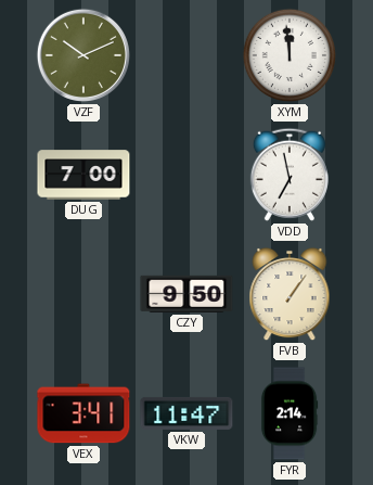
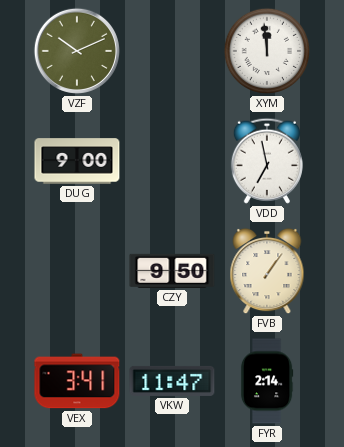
DUG: 7:00 -> 9:00
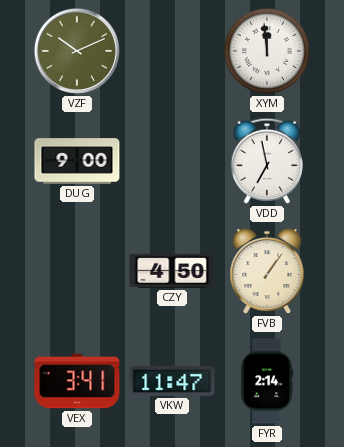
CZY: 9:50 -> 4:50
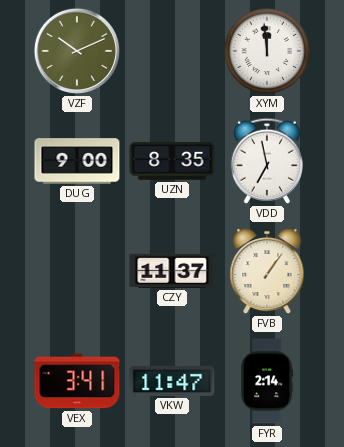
UZN: none -> 8:35
CZY: 4:50 -> 11:37
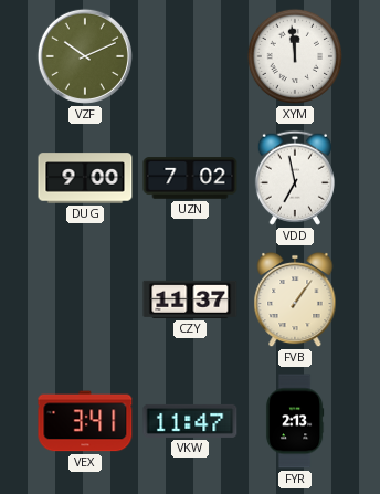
UZN: 8:35 -> 7:02
FYR: 2:14 -> 2:13
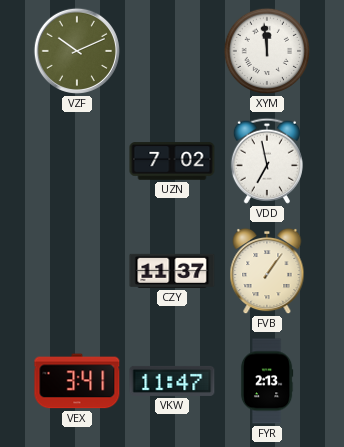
DUG: 9:00 -> none
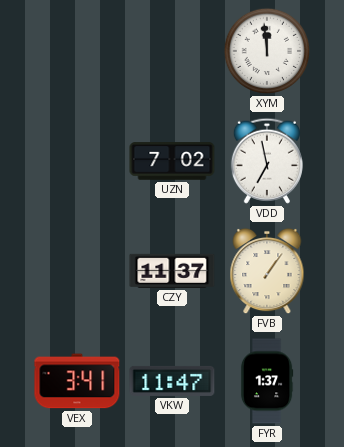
VZF: 10:11 -> none
FYR: 2:13 -> 1:37
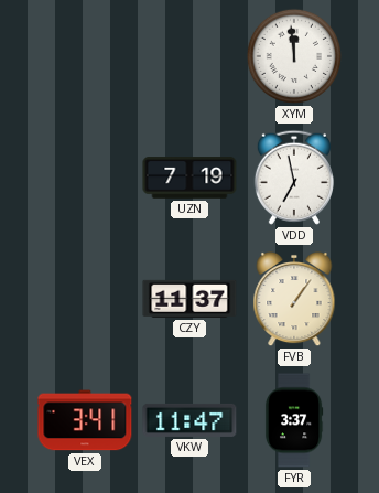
UZN: 7:02 -> 7:19
FYR: 1:37 -> 3:37
